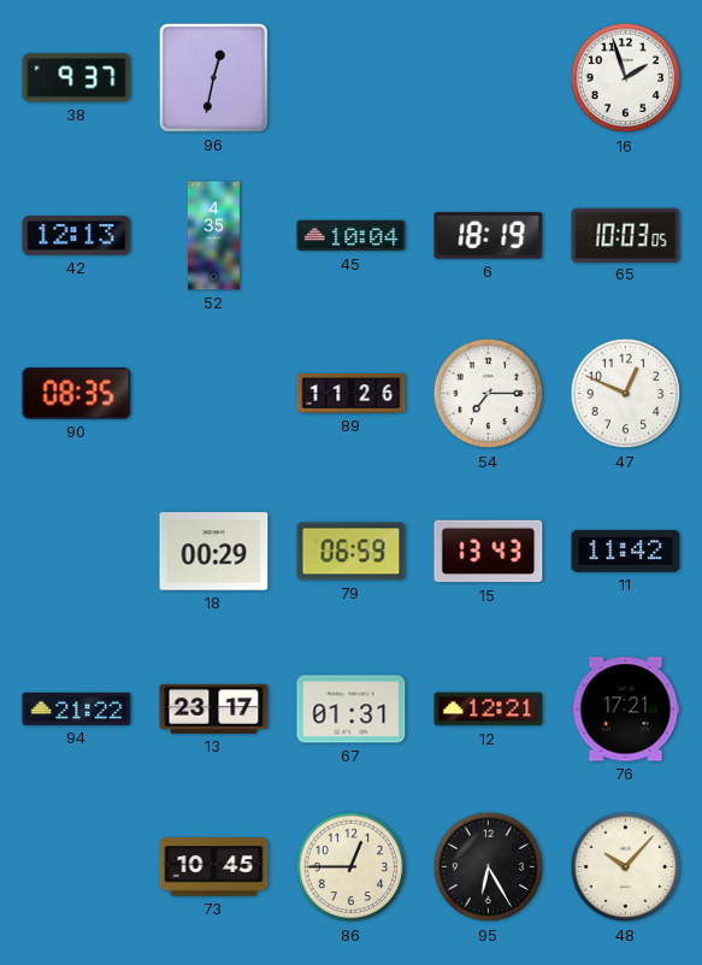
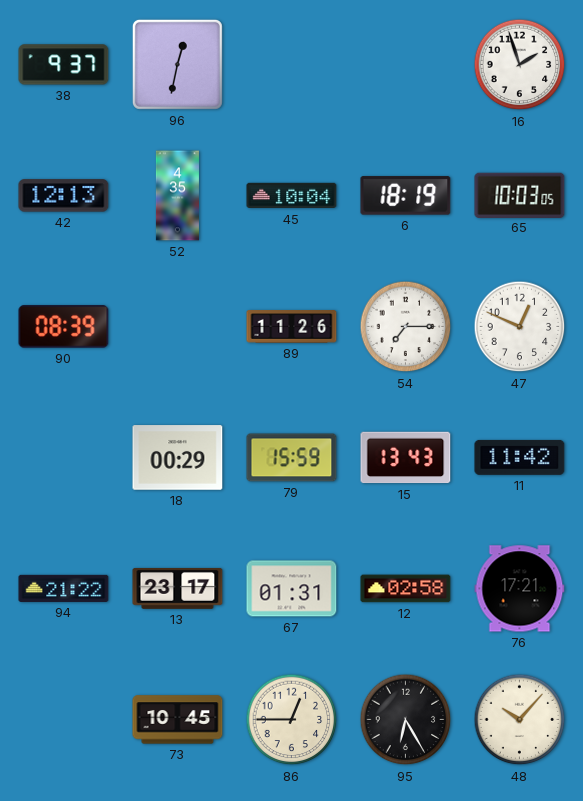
90: 08:35 -> 08:39
79: 06:59 -> 15:59
12: 12:21 -> 02:58
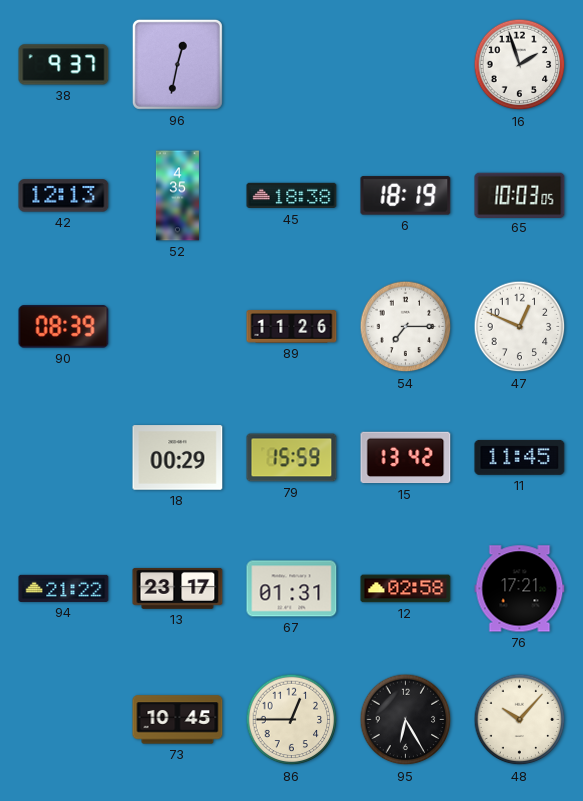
45: 10:04 -> 18:38
15: 13:43 -> 13:42
11: 11:42 -> 11:45
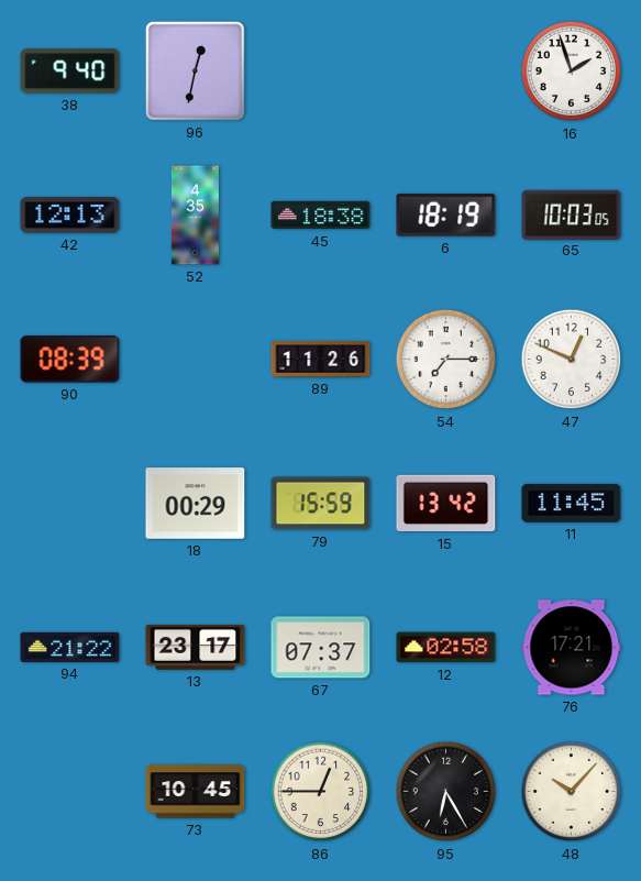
38: 9:37 -> 9:40
67: 01:31 -> 07:37
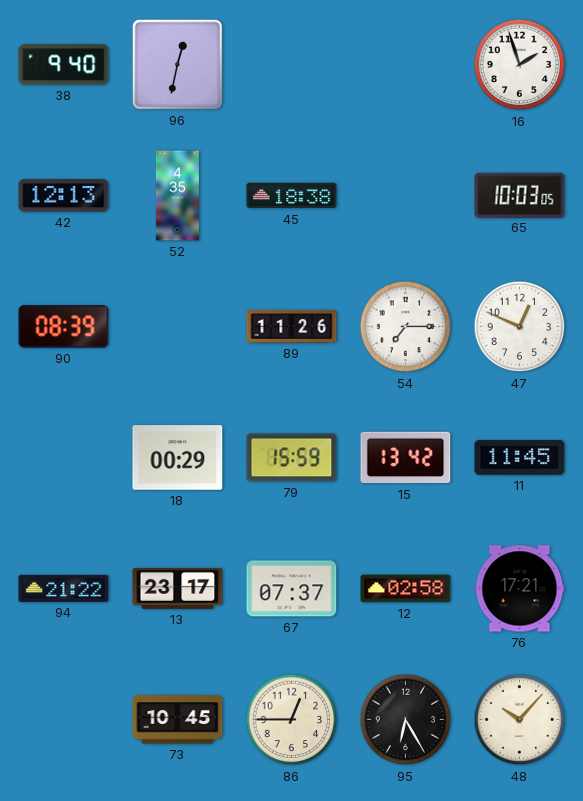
6: 18:19 -> none
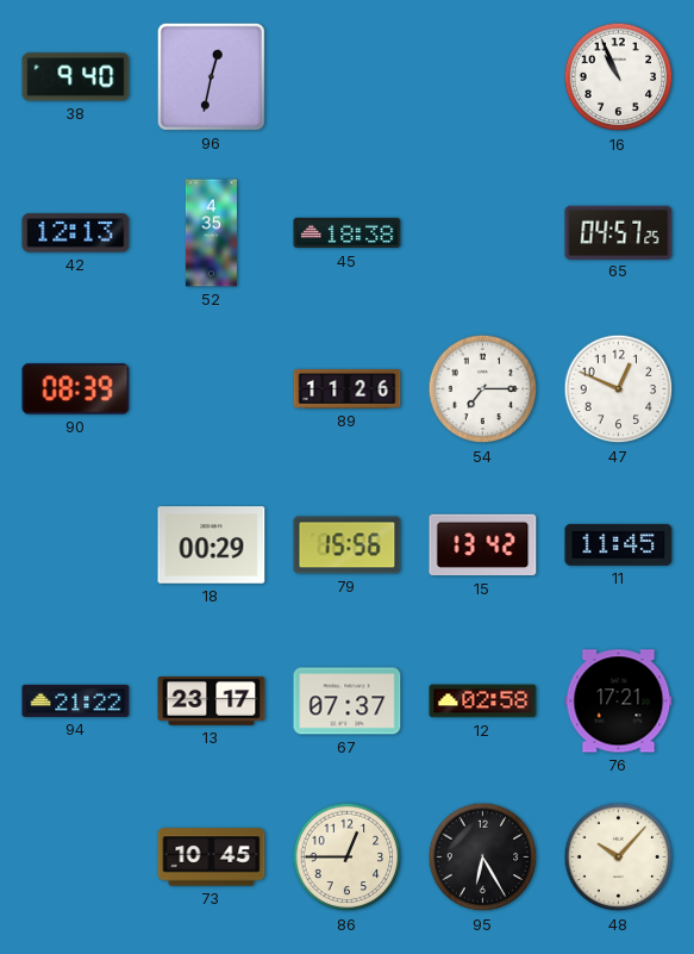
16: 1:57 -> 10:56
65: 10:03 -> 04:57
79: 15:59 -> 15:56
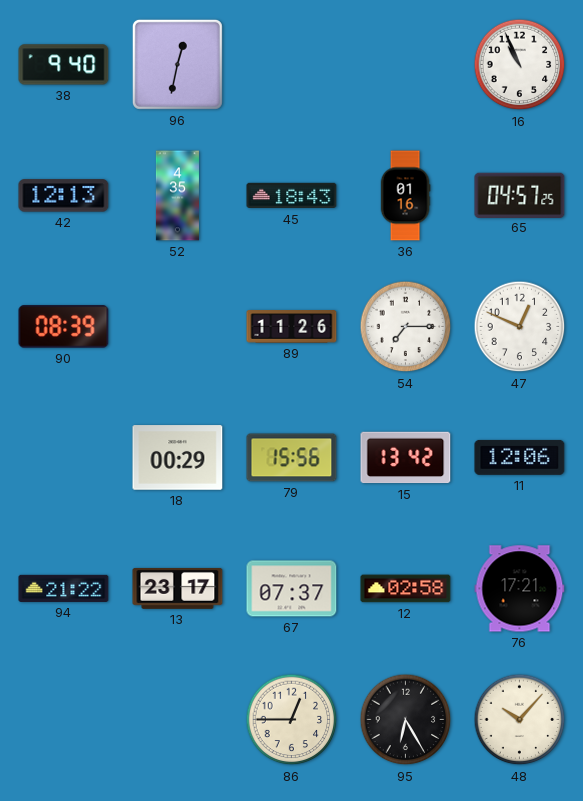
45: 18:38 -> 18:43
36: none -> 01:16
11: 11:45 -> 12:06
73: 10:45 -> none
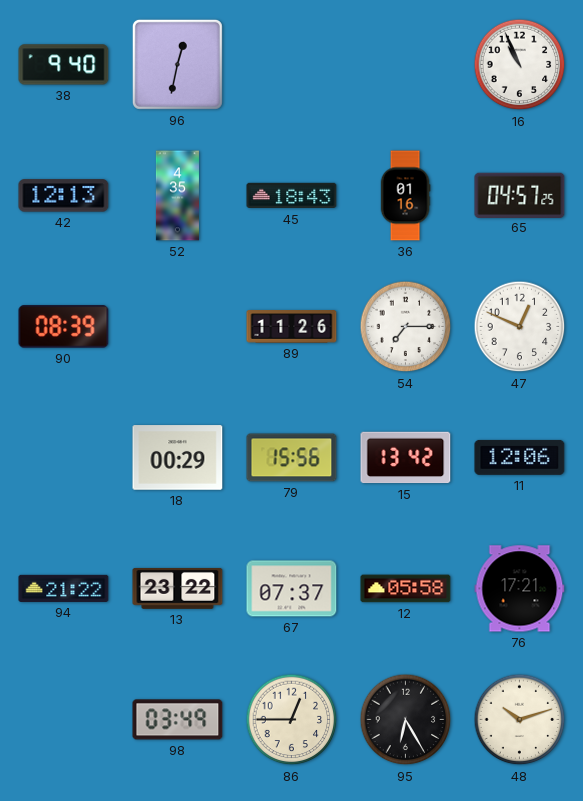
13: 23:17 -> 23:22
12: 02:58 -> 05:58
98: none -> 03:49
48: 10:07 -> 10:12
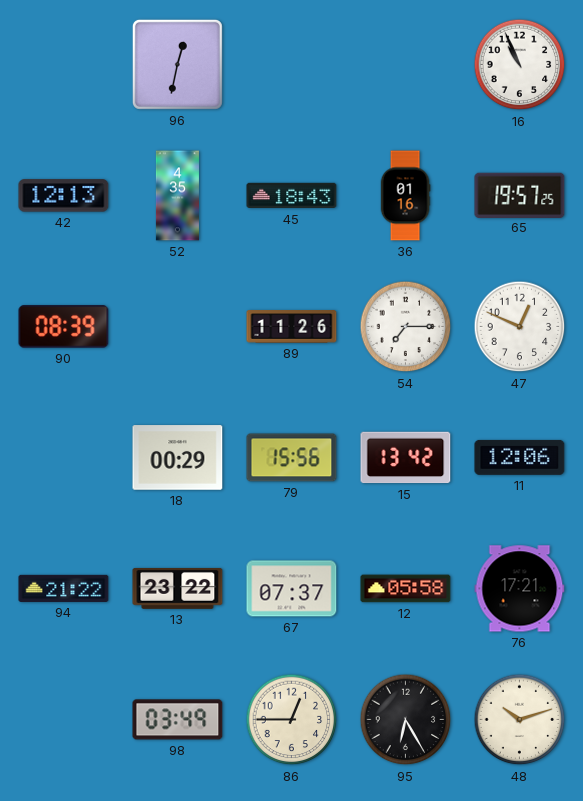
38: 9:40 -> none
65: 04:57 -> 19:57
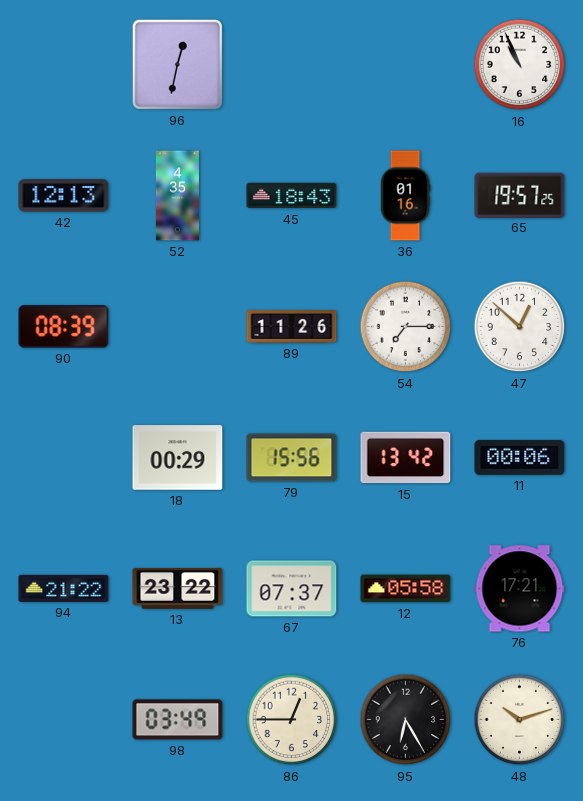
47: 12:49 -> 12:52
11: 12:06 -> 00:06
